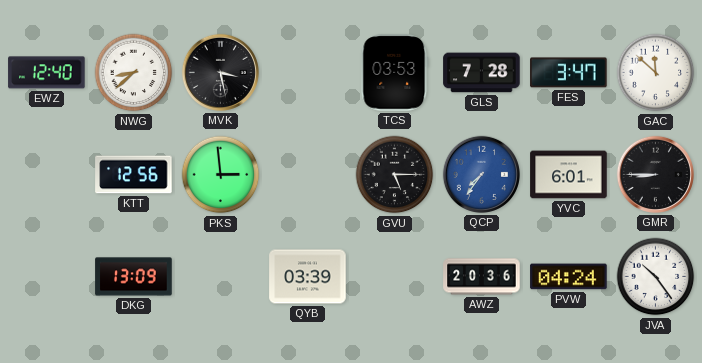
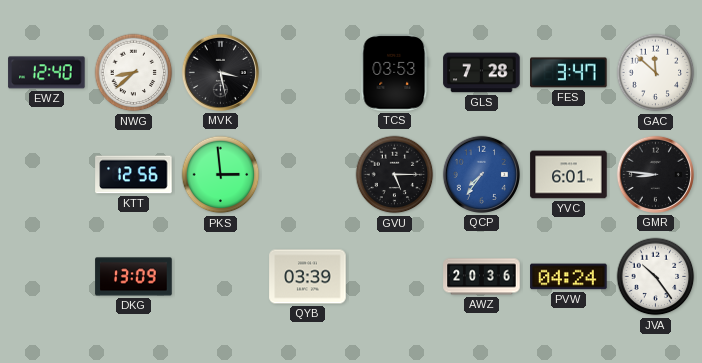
GMR: 8:45 -> 8:46
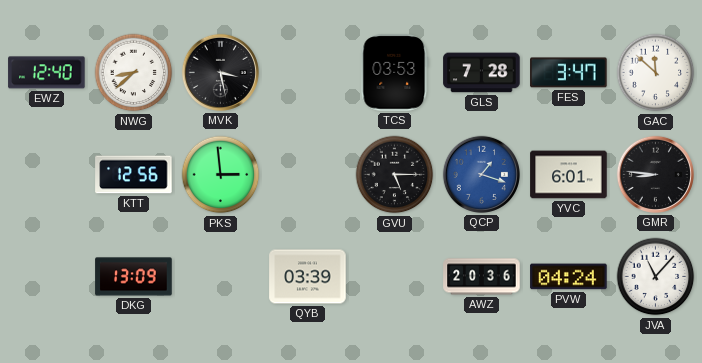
QCP: 7:36 -> 1:18
JVA: 10:24 -> 11:07
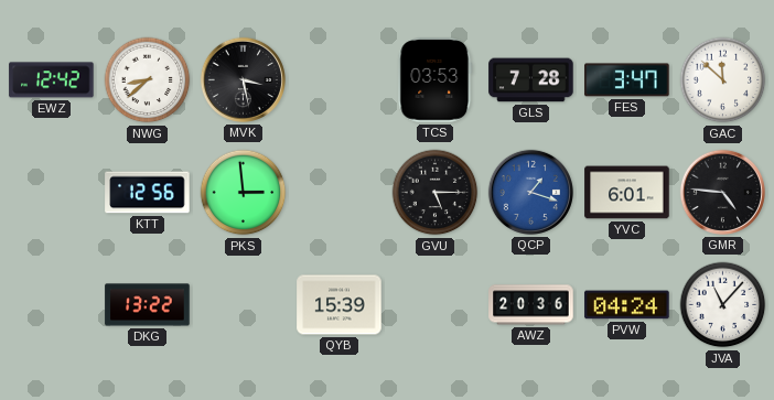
EWZ: 12:40 -> 12:42
GMR: 8:46 -> 4:46
DKG: 13:09 -> 13:22
QYB: 03:39 -> 15:39
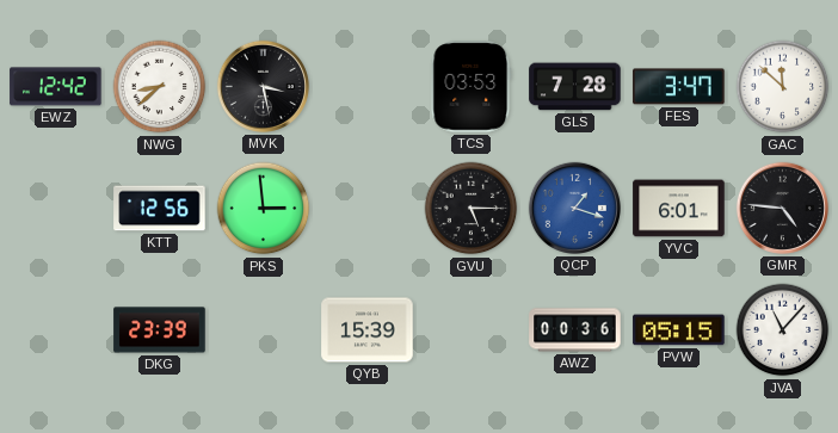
DKG: 13:22 -> 23:39
AWZ: 20:36 -> 00:36
PVW: 04:24 -> 05:15
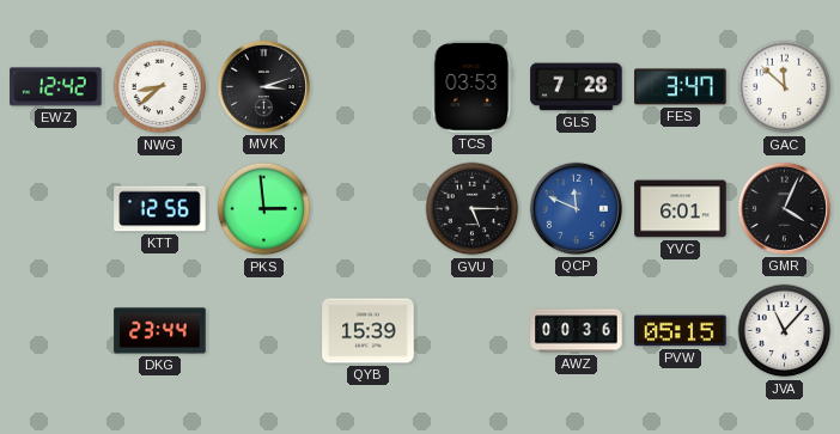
MVK: 3:28 -> 3:12
QCP: 1:18 -> 11:49
GMR: 4:46 -> 4:04
DKG: 23:39 -> 23:44
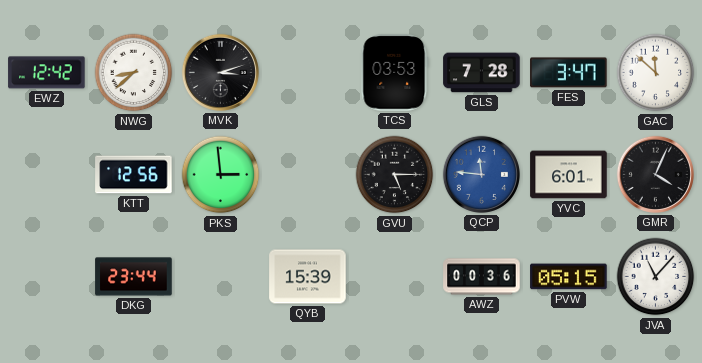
QCP: 11:49 -> 11:46
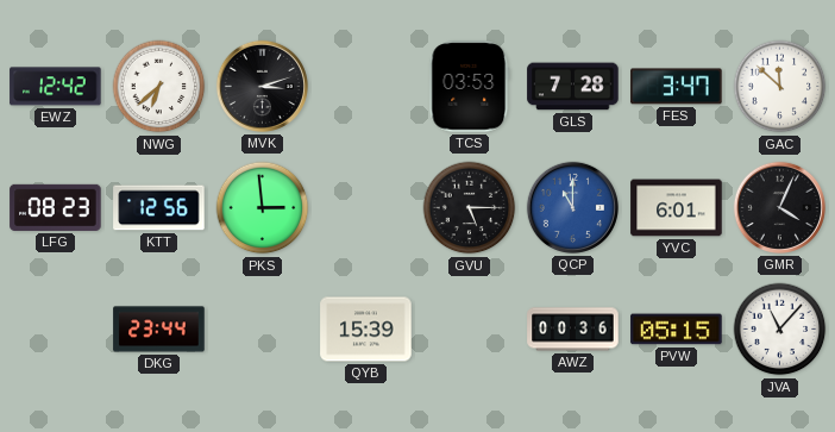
NWG: 8:38 -> 6:38
LFG: none -> 08:23
QCP: 11:46 -> 11:00
